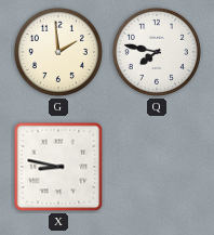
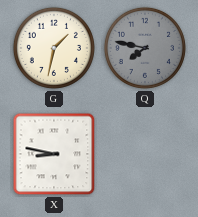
G: 1:59 -> 1:32
Q dial: white -> grey
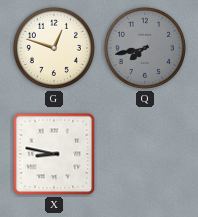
G: 1:32 -> 12:48
Q: 7:47 -> 7:43
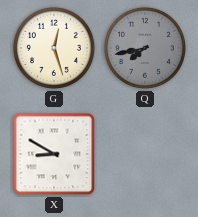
G: 12:48 -> 12:27
X: 8:47 -> 8:50
